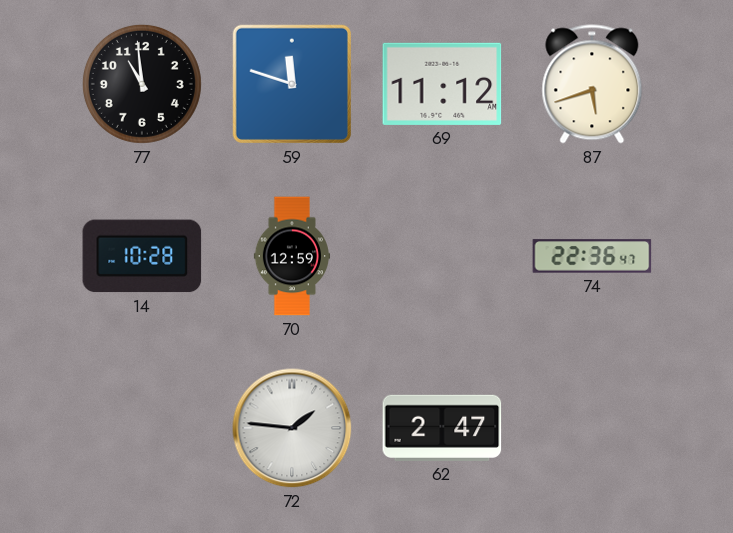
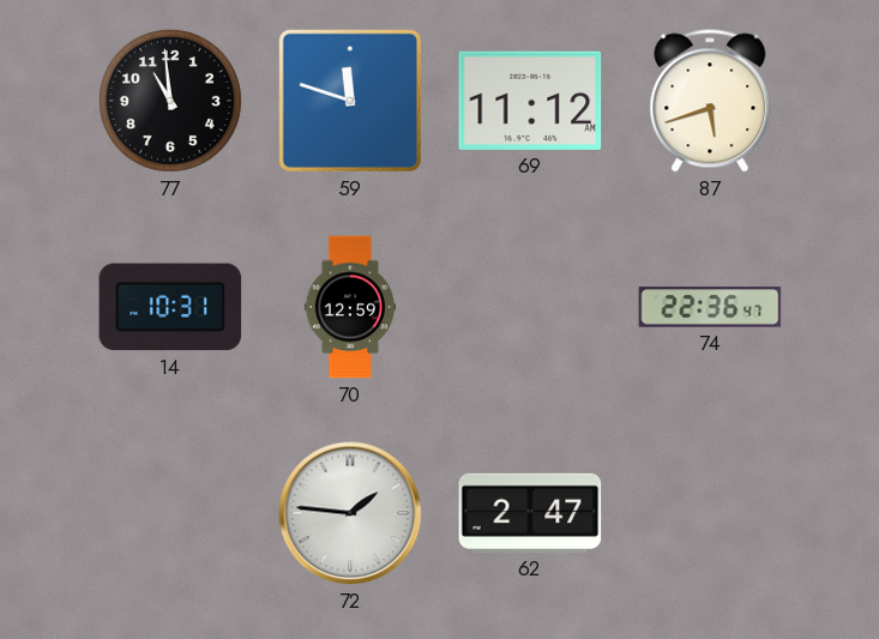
14: 10:28 -> 10:31
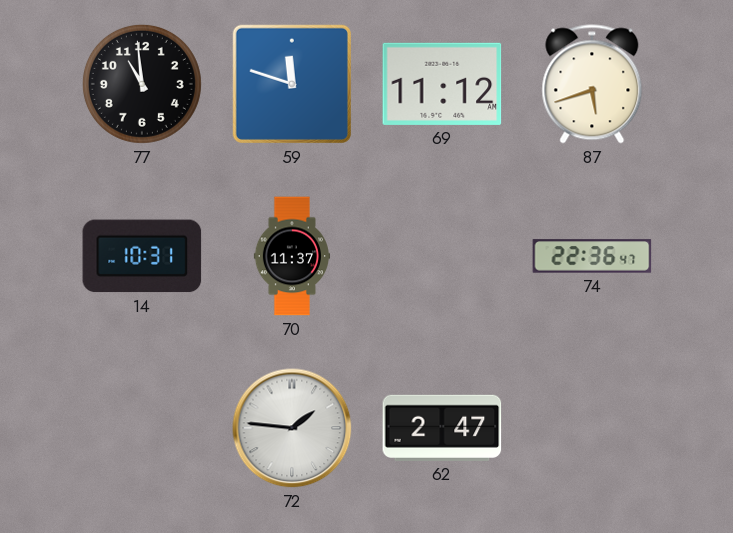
70: 12:59 -> 11:37
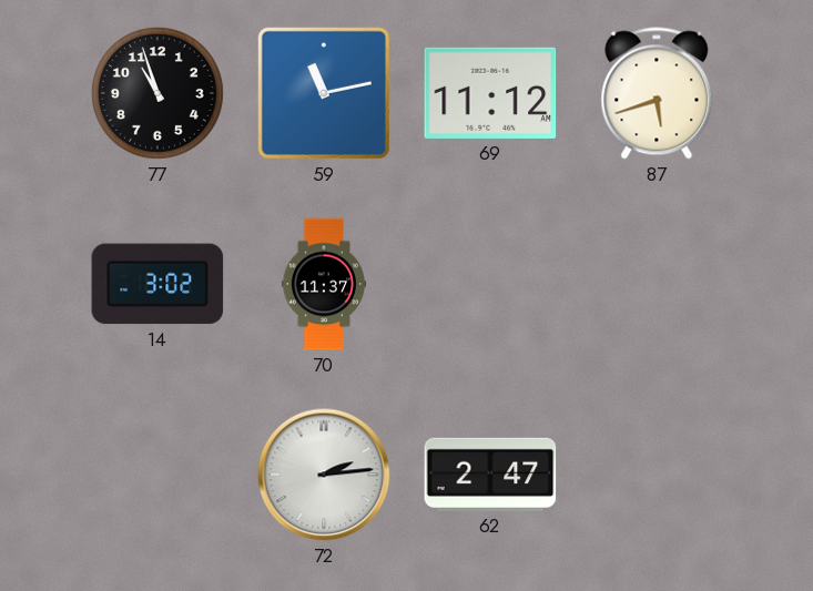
77: 10:59 -> 10:57
59: 11:48 -> 11:13
14: 10:31 -> 3:02
74: 22:36 -> none
72: 1:46 -> 2:14
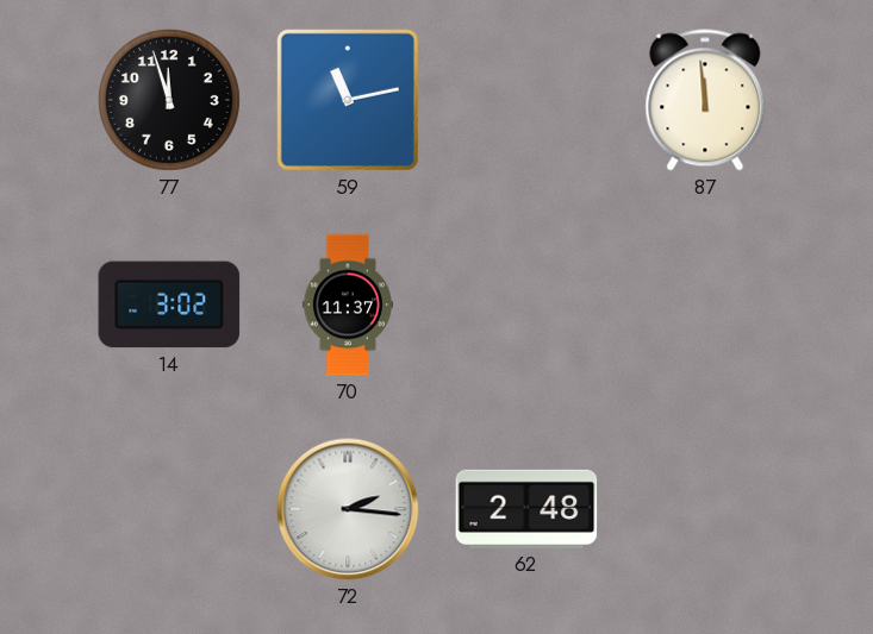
77: 10:57 -> 11:57
69: 11:12 -> none
87: 5:42 -> 11:59
72: 2:14 -> 2:16
62: 2:47 -> 2:48
